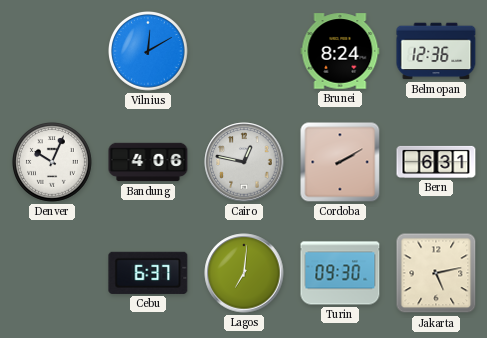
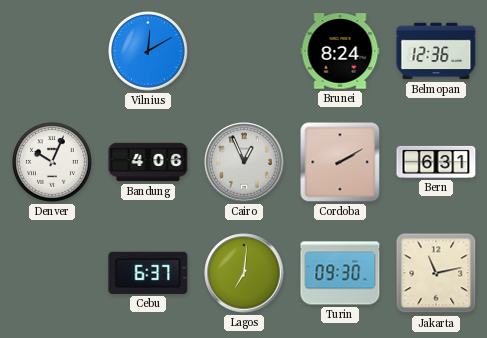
Cairo: 12:47 -> 12:56
Jakarta: 5:13 -> 11:13
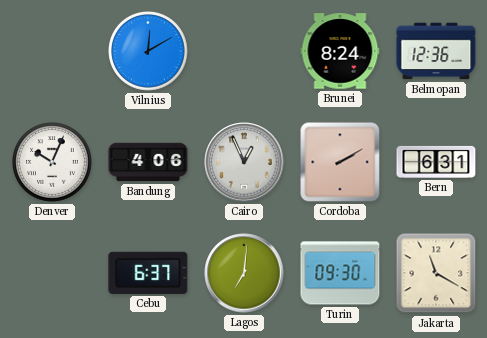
Jakarta: 11:13 -> 11:20
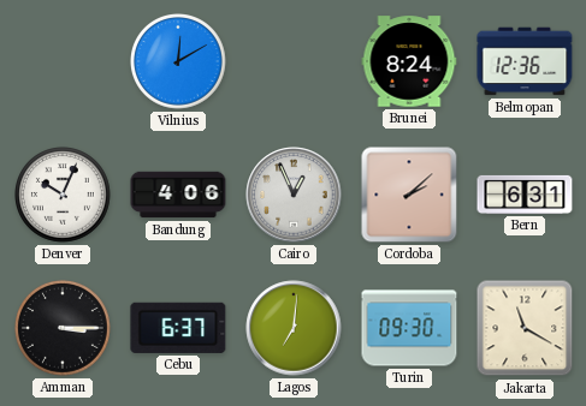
Cordoba: 2:10 -> 2:08
Amman: none -> 3:15
